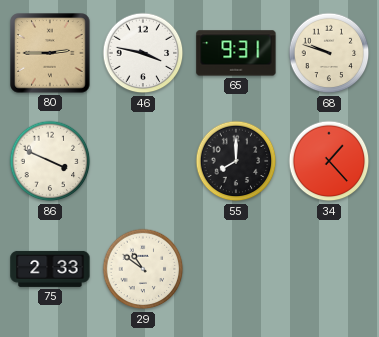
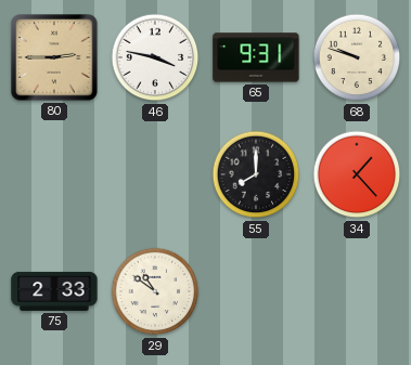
86: 3:49 -> none
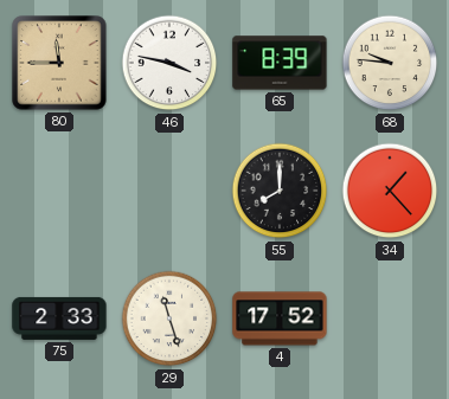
80: 2:45 -> 11:45
65: 9:31 -> 8:39
68: 9:48 -> 9:46
29: 10:51 -> 11:27
4: none -> 17:52
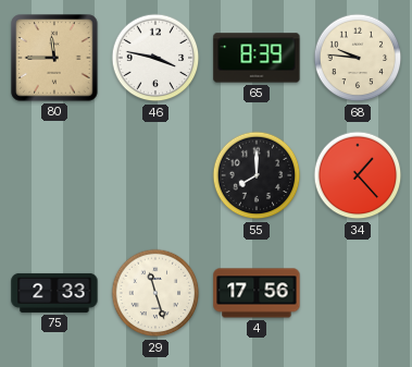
4: 17:52 -> 17:56
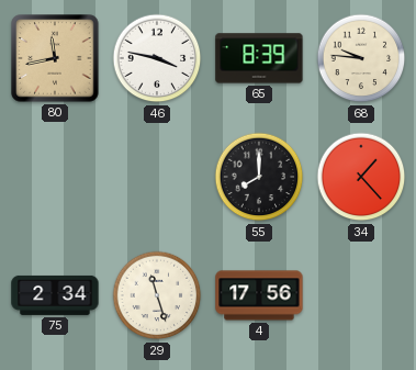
80: 11:45 -> 11:43
75: 2:33 -> 2:34
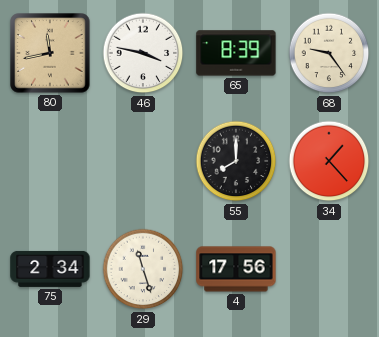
68: 9:46 -> 9:24
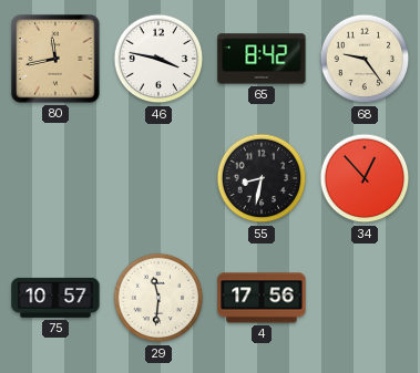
65: 8:39 -> 8:42
55: 8:00 -> 8:32
34: 1:23 -> 12:53
75: 2:34 -> 10:57
29: 11:27 -> 11:31
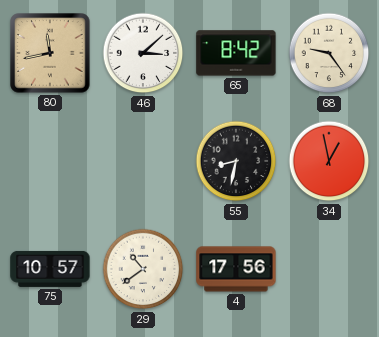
46: 3:47 -> 3:08
34: 12:53 -> 12:58
29: 11:31 -> 10:39
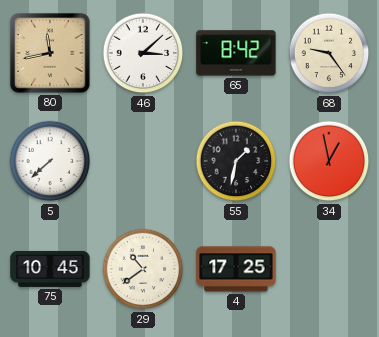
5: none -> 7:38
55: 8:32 -> 1:32
75: 10:57 -> 10:45
4: 17:56 -> 17:25
